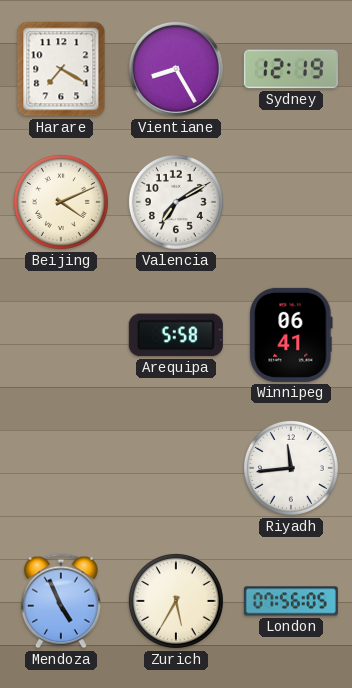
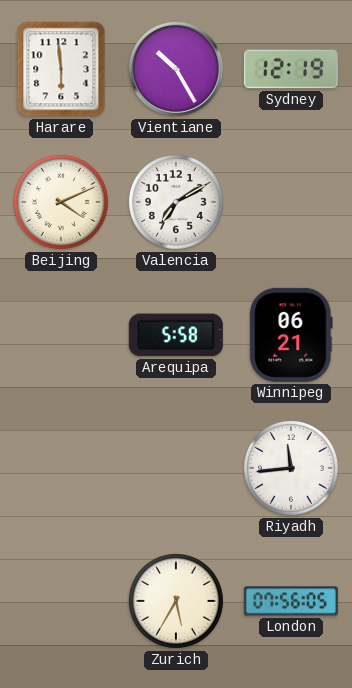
Harare: 7:20 -> 5:59
Vientiane: 8:25 -> 10:25
Winnipeg: 06:41 -> 06:21
Mendoza: 4:56 -> none
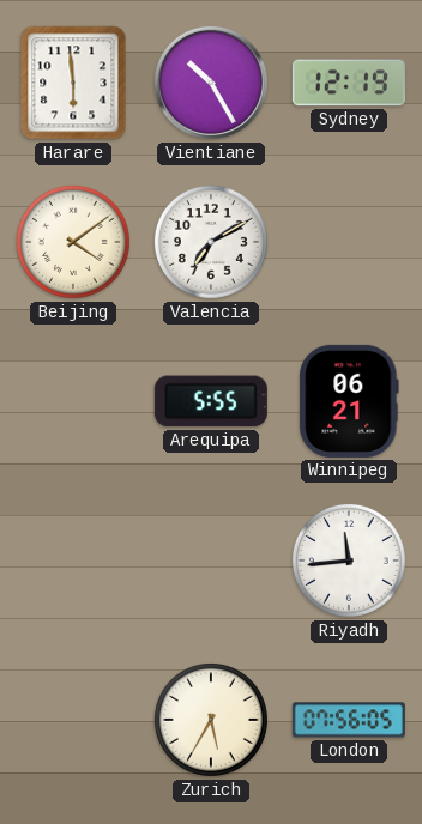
Beijing: 4:11 -> 4:09
Arequipa: 5:58 -> 5:55
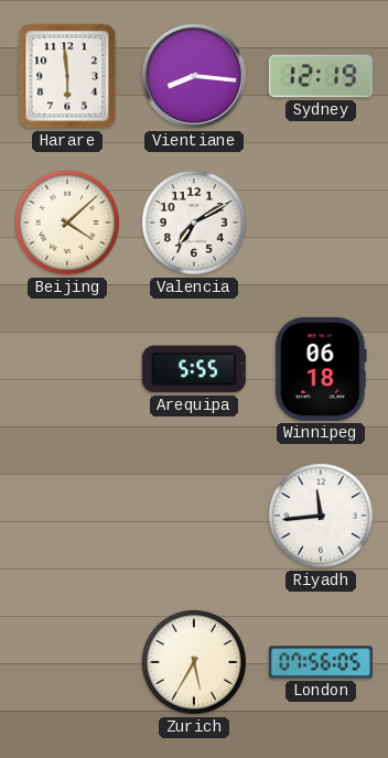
Vientiane: 10:25 -> 8:16
Beijing: 4:09 -> 4:08
Winnipeg: 06:21 -> 06:18
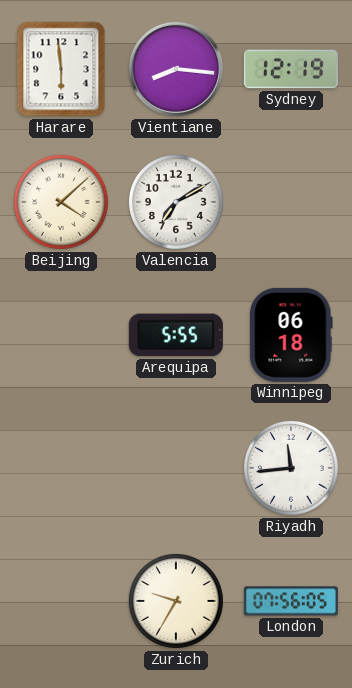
Zurich: 5:35 -> 9:35
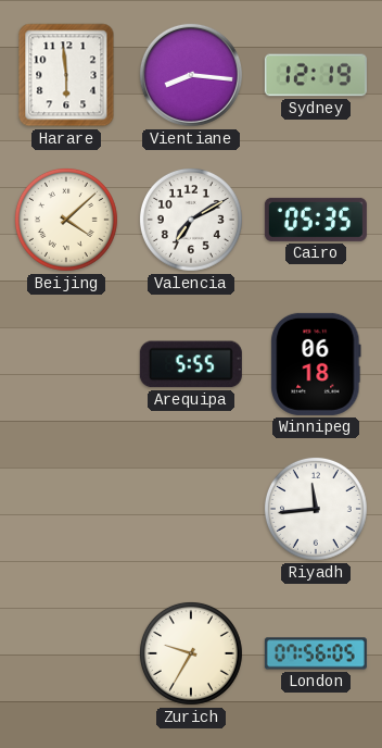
Cairo: none -> 05:35
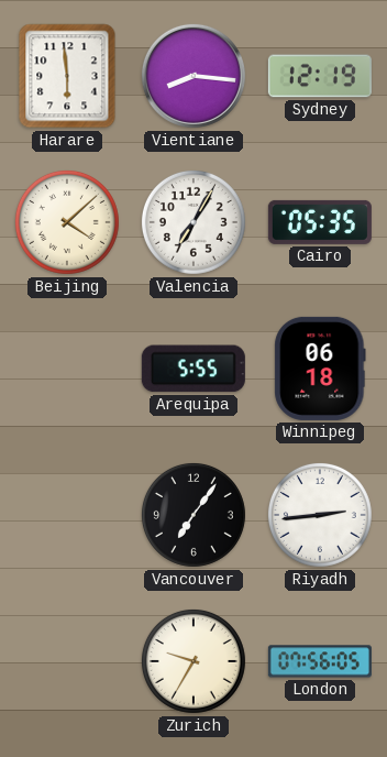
Valencia: 7:10 -> 7:05
Vancouver: none -> 7:06
Riyadh: 11:44 -> 2:44
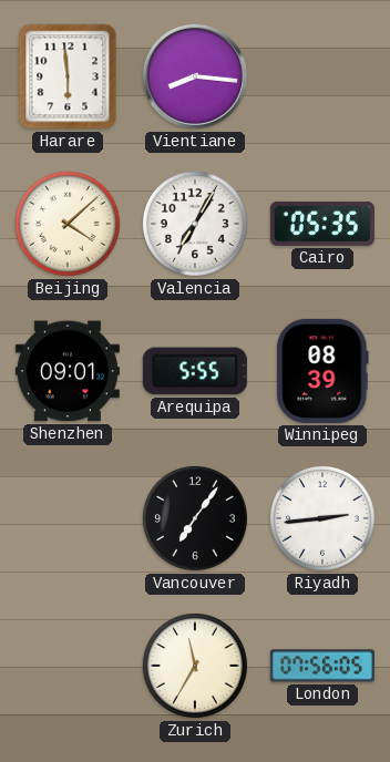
Sydney: 12:19 -> none
Shenzhen: none -> 09:01
Winnipeg: 06:18 -> 08:39
Zurich: 9:35 -> 11:35
